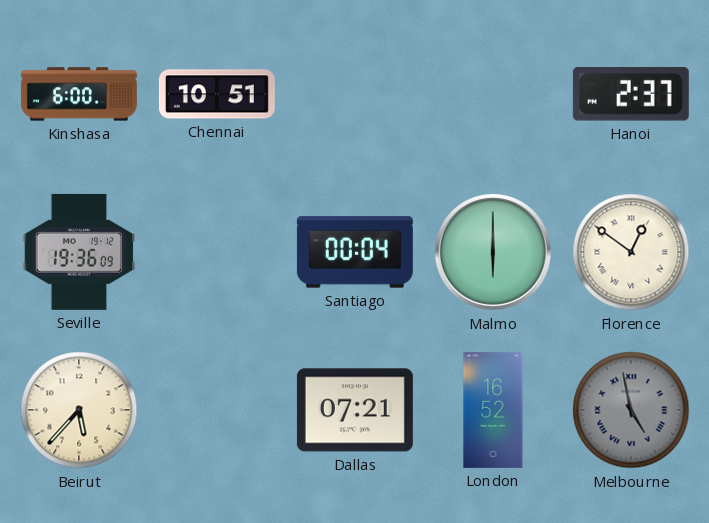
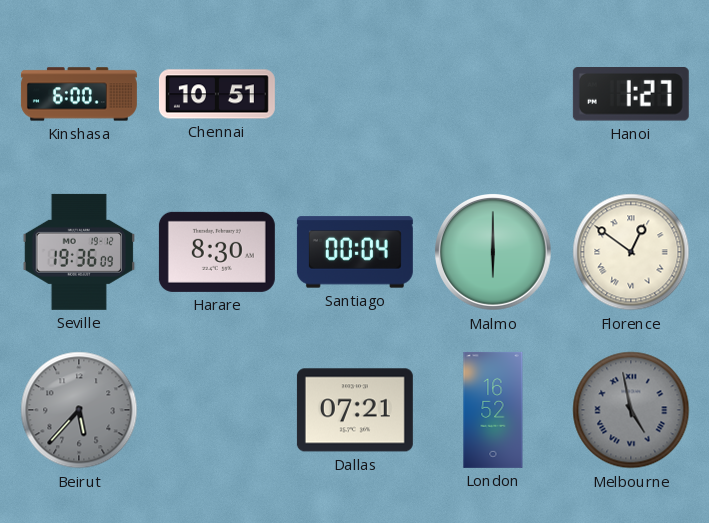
Hanoi: 2:37 -> 1:27
Harare: none -> 8:30
Beirut dial: cream -> grey
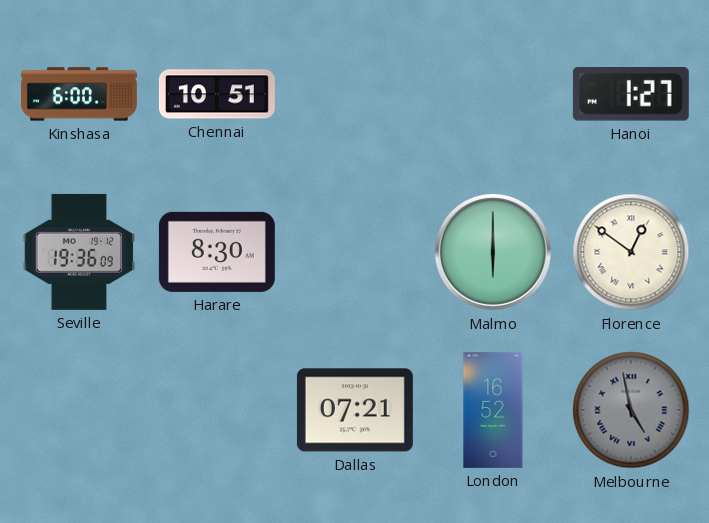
Santiago: 00:04 -> none
Beirut: 5:37 -> none
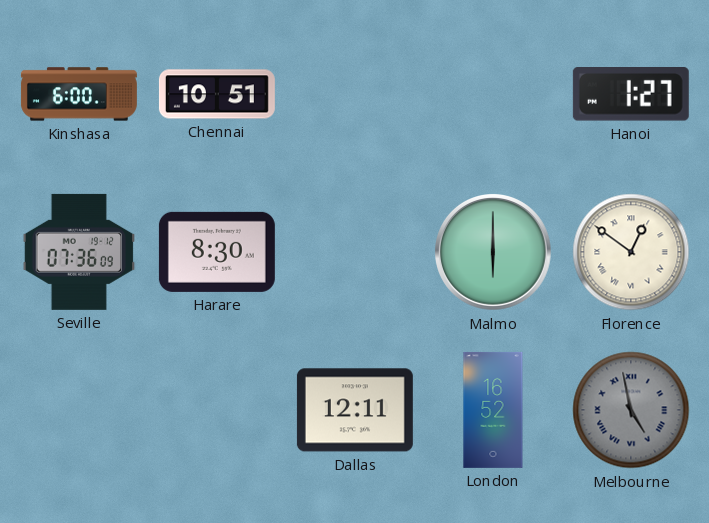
Seville: 19:36 -> 07:36
Dallas: 07:21 -> 12:11
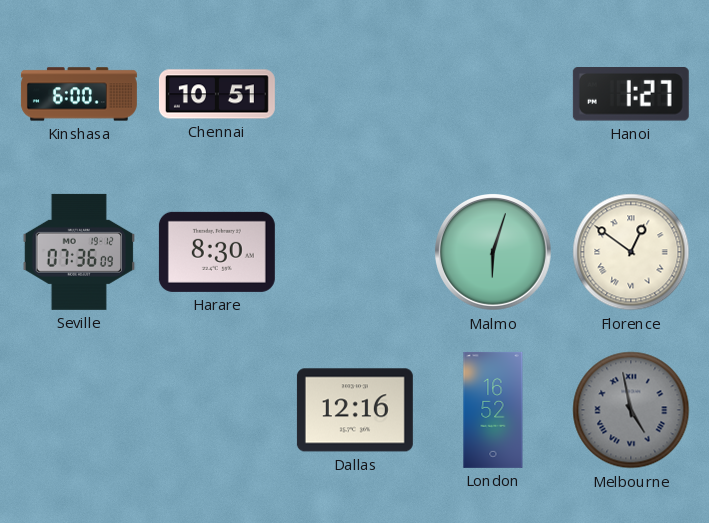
Malmo: 6:00 -> 6:03
Dallas: 12:11 -> 12:16
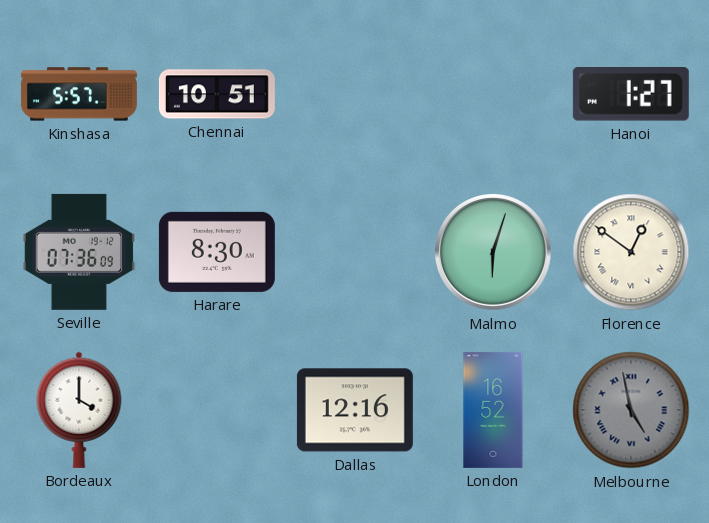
Kinshasa: 6:00 -> 5:57
Bordeaux: none -> 4:00
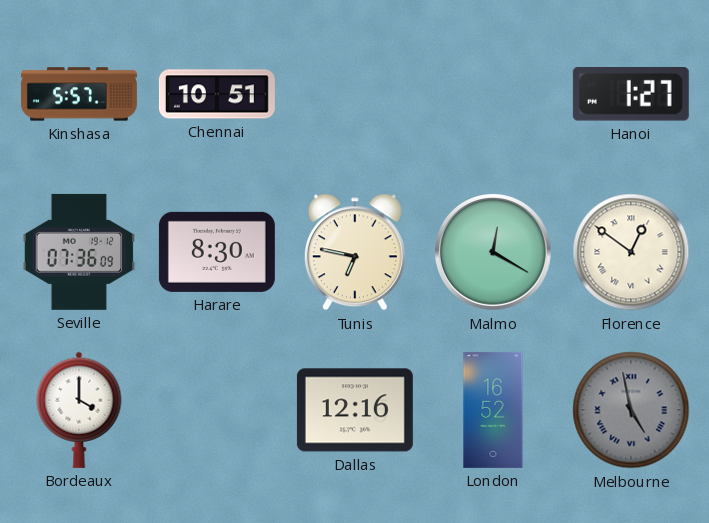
Tunis: none -> 6:47
Malmo: 6:03 -> 12:20
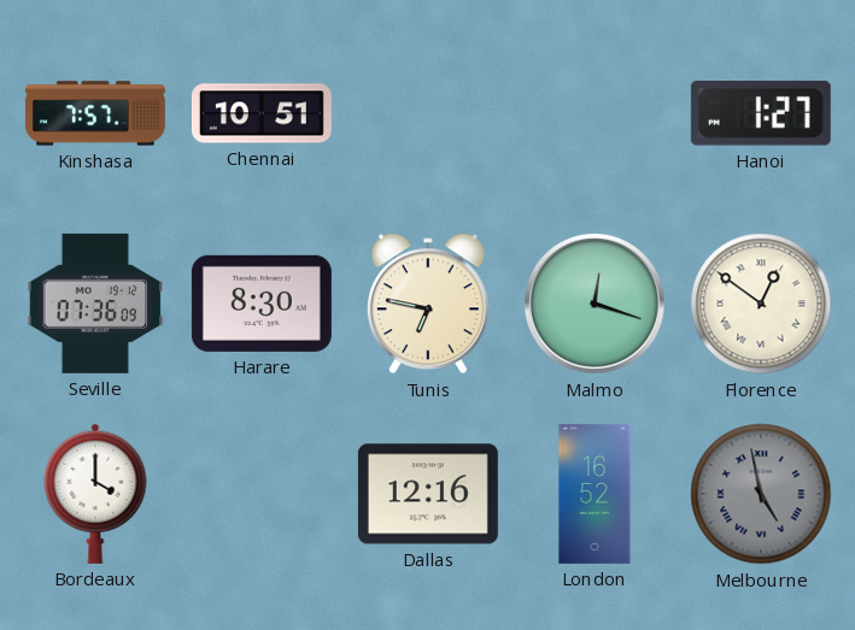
Kinshasa: 5:57 -> 7:57
Malmo: 12:20 -> 12:18
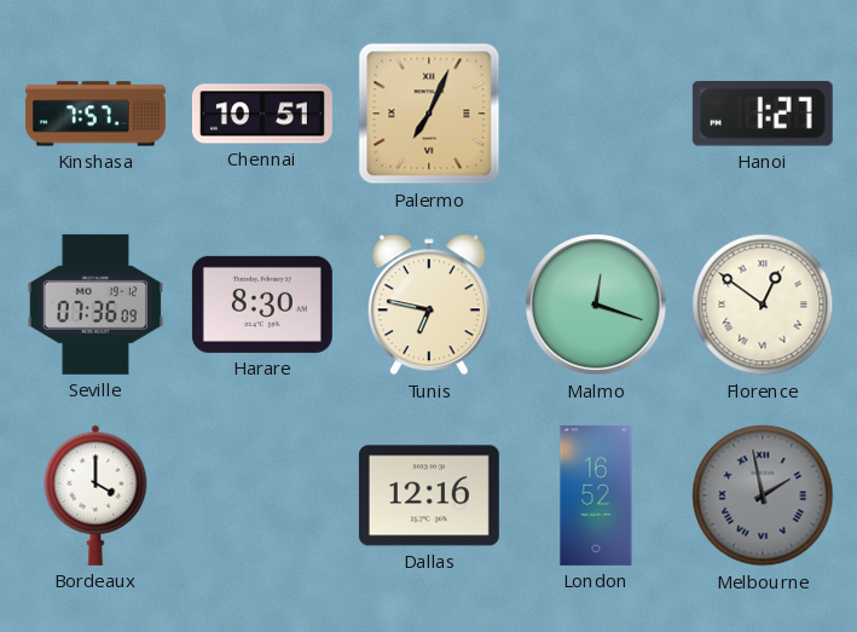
Palermo: none -> 7:04
Melbourne: 4:58 -> 1:58
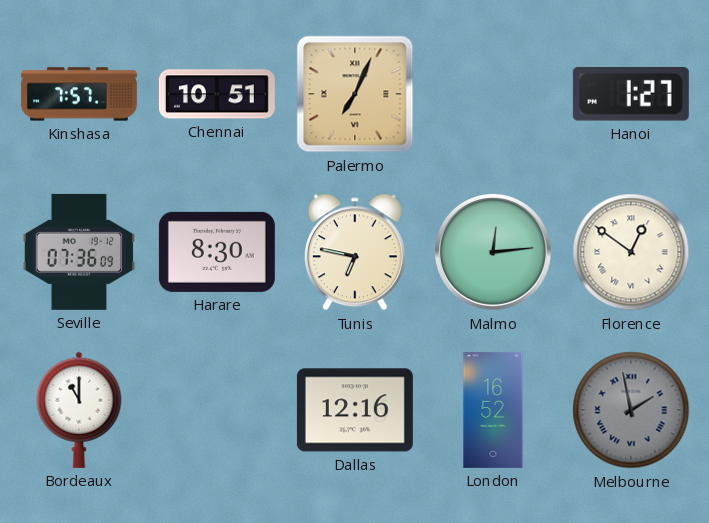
Malmo: 12:18 -> 12:14
Bordeaux: 4:00 -> 11:00
